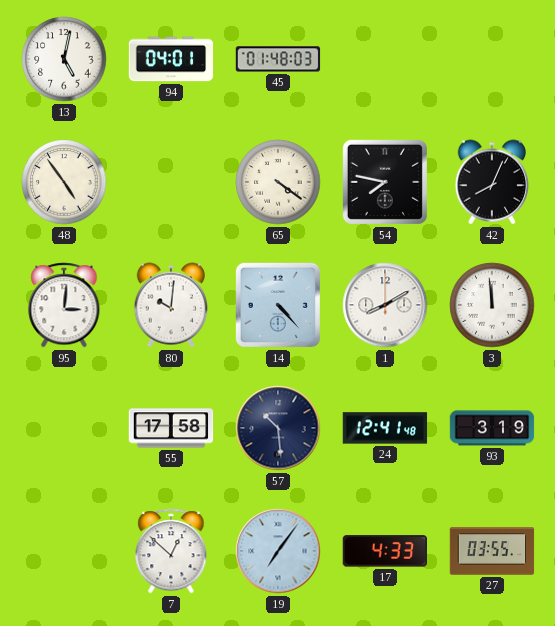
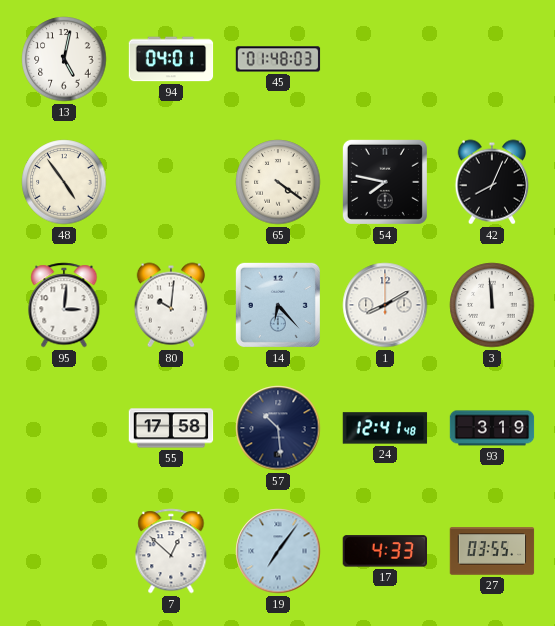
14: 4:23 -> 6:23
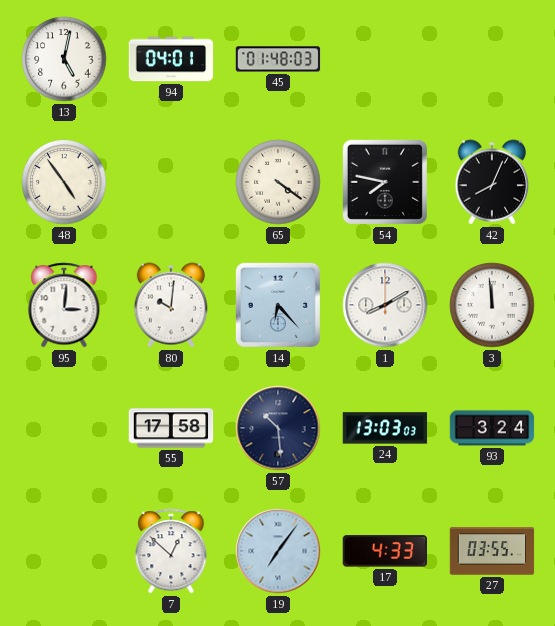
24: 12:41 -> 13:03
93: 3:19 -> 3:24
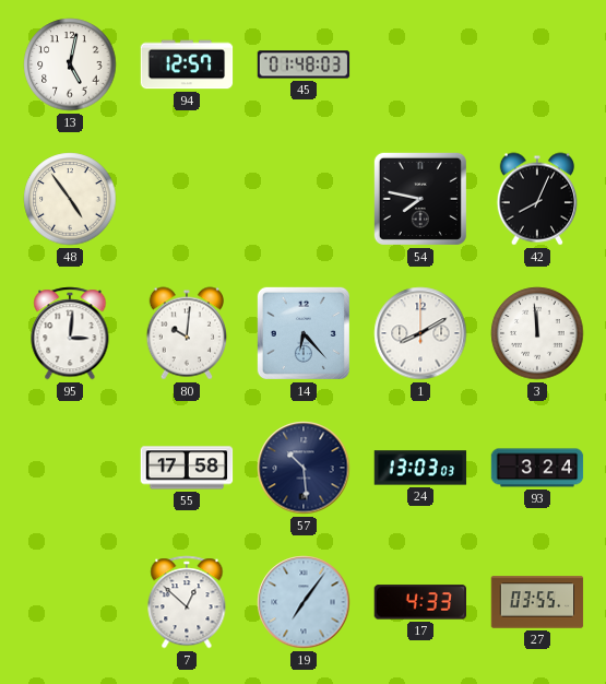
94: 04:01 -> 12:57
65: 4:21 -> none
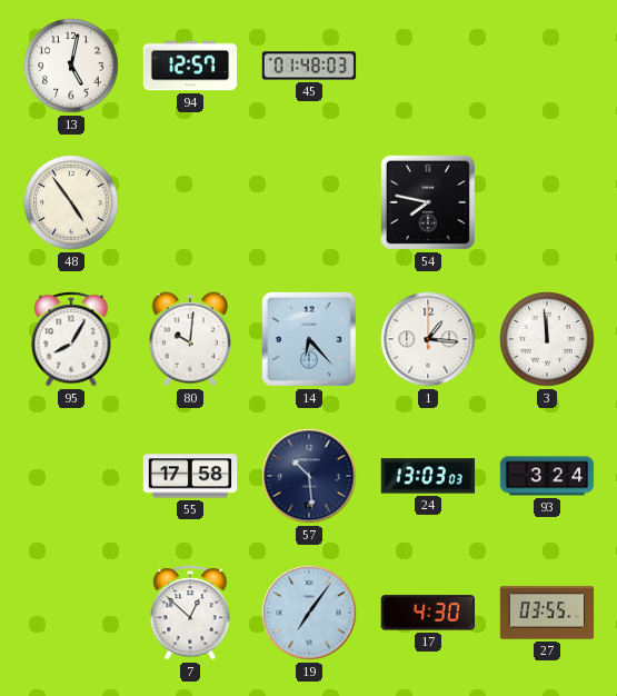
42: 8:04 -> none
95: 3:01 -> 8:05
1: 8:10 -> 1:16
17: 4:33 -> 4:30
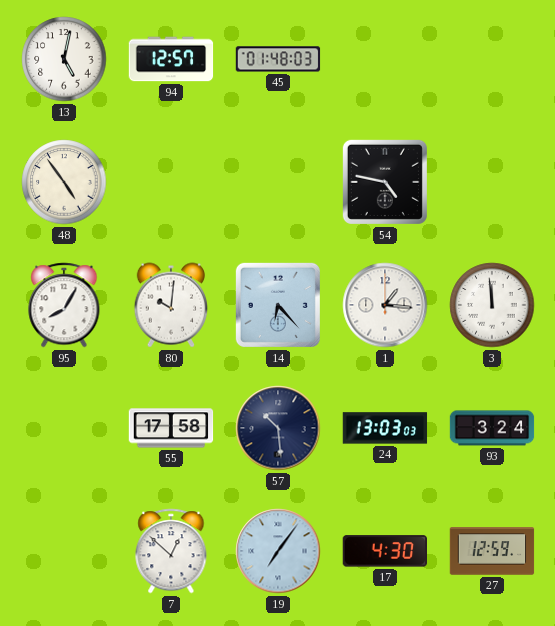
54: 7:47 -> 4:47
27: 03:55 -> 12:59
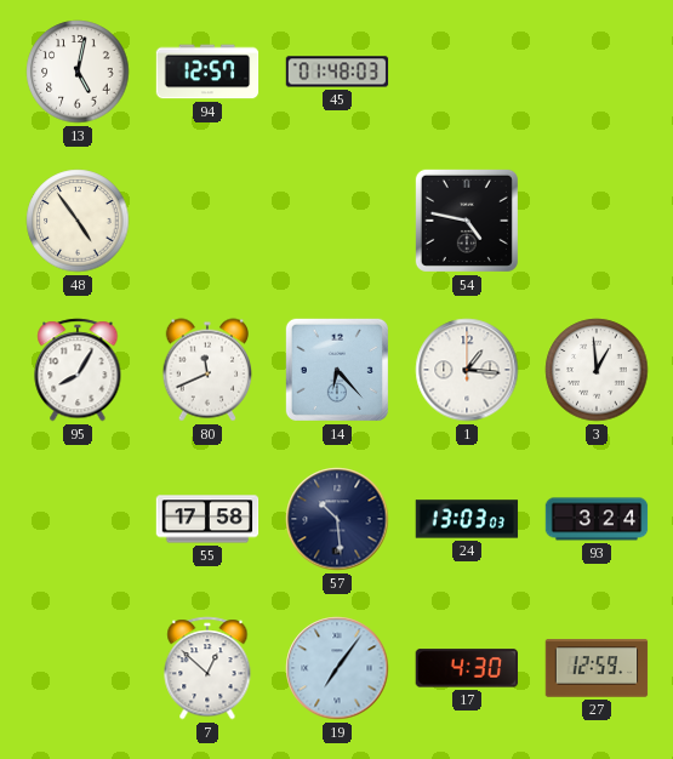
80: 10:01 -> 11:41
3: 11:59 -> 12:59
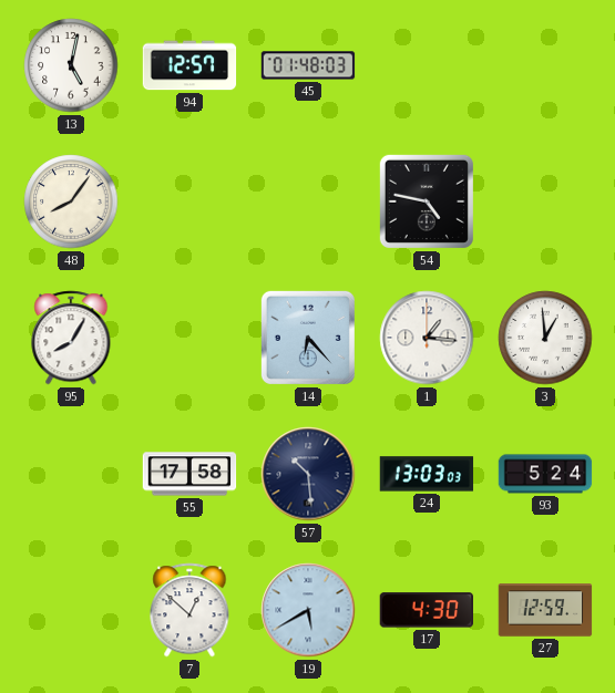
48: 4:54 -> 8:06
80: 11:41 -> none
93: 3:24 -> 5:24
19: 7:06 -> 5:40
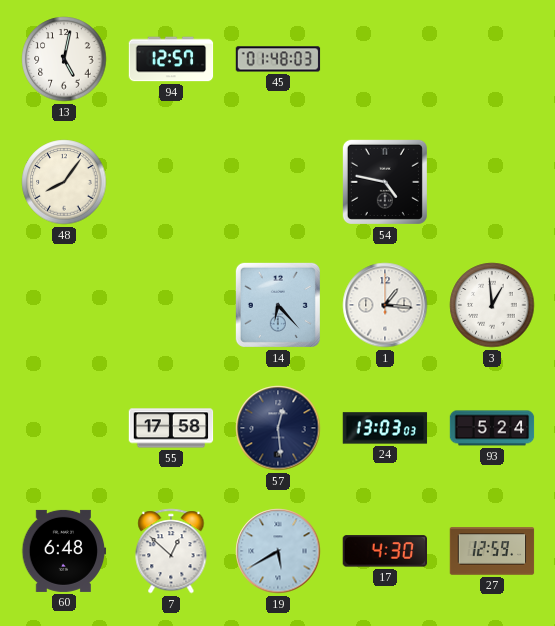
95: 8:05 -> none
57: 10:29 -> 12:29
60: none -> 6:48
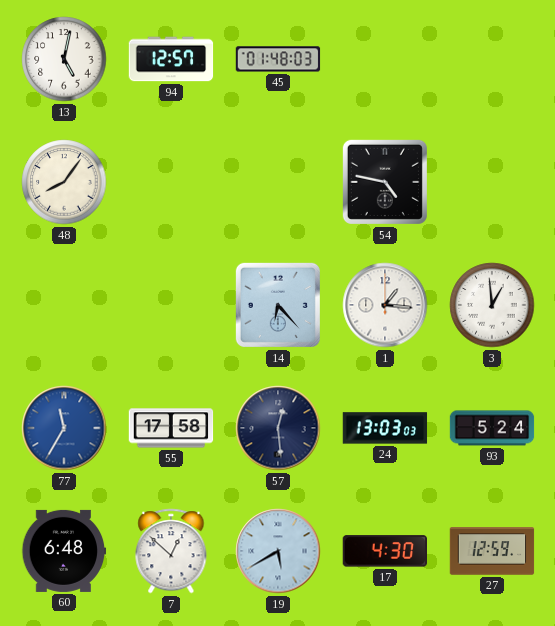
77: none -> 11:35
